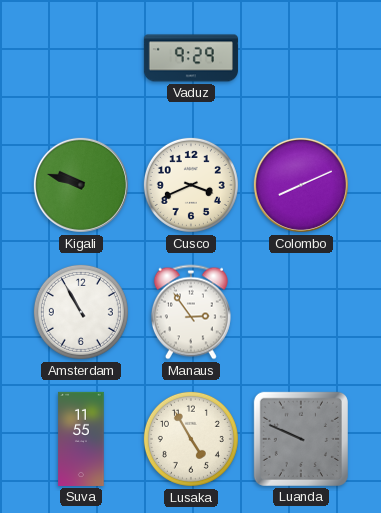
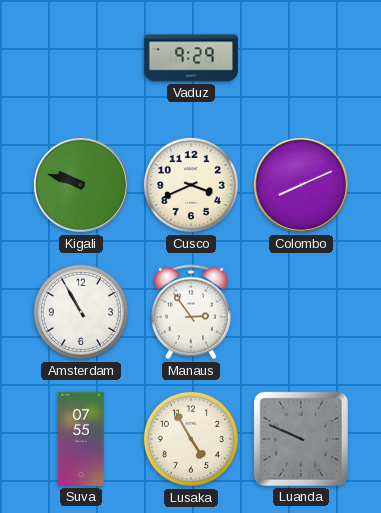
Suva: 11:55 -> 07:55
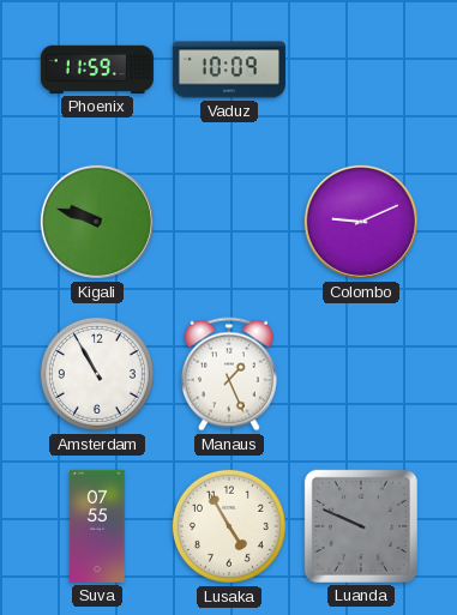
Phoenix: none -> 11:59
Vaduz: 9:29 -> 10:09
Cusco: 3:41 -> none
Colombo: 8:11 -> 9:11
Manaus: 2:54 -> 1:26
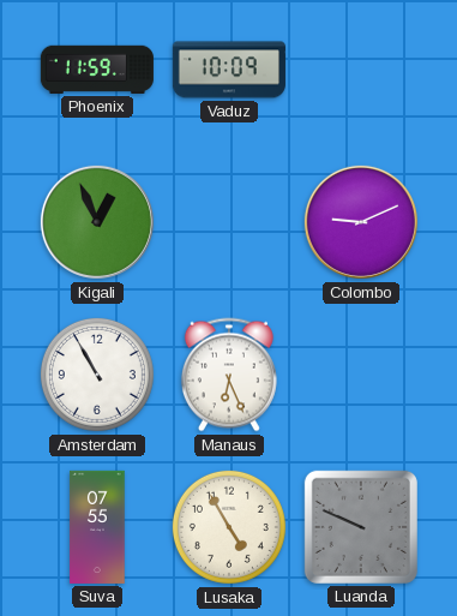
Kigali: 9:48 -> 12:56
Manaus: 1:26 -> 6:26
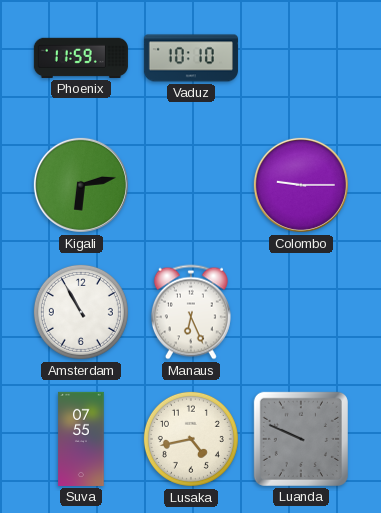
Vaduz: 10:09 -> 10:10
Kigali: 12:56 -> 6:13
Colombo: 9:11 -> 9:15
Lusaka: 4:55 -> 4:43
